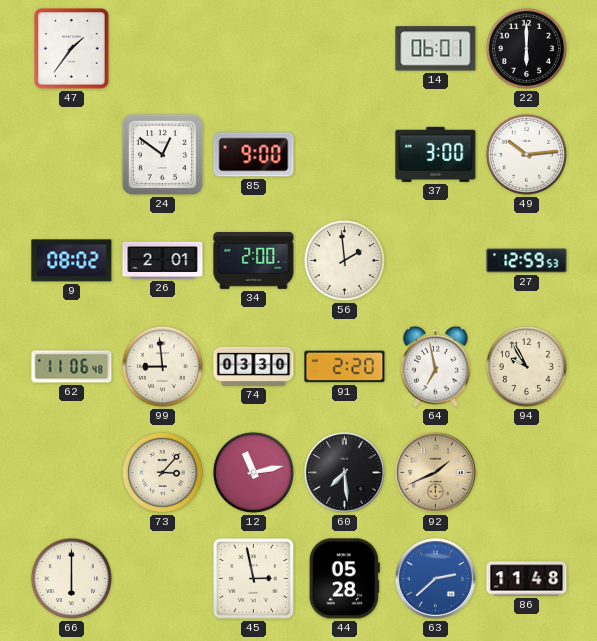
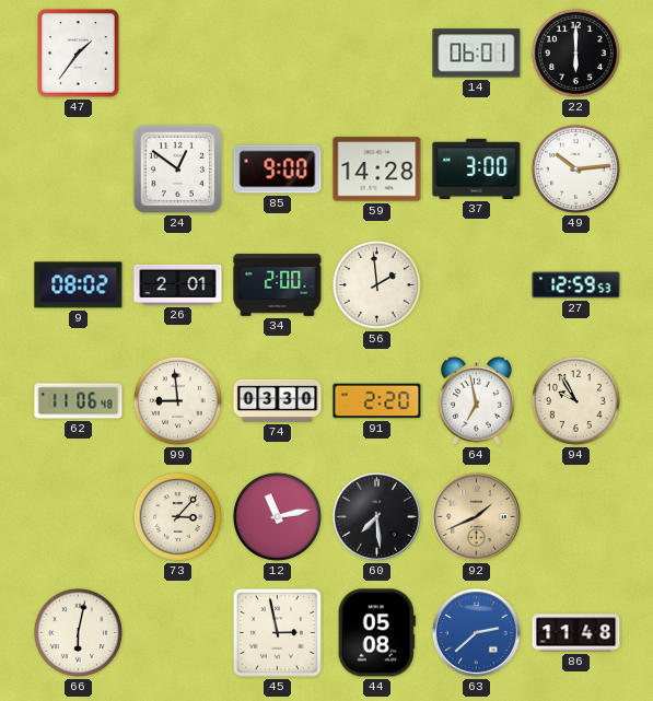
59: none -> 14:28
66: 6:00 -> 6:02
44: 05:28 -> 05:08
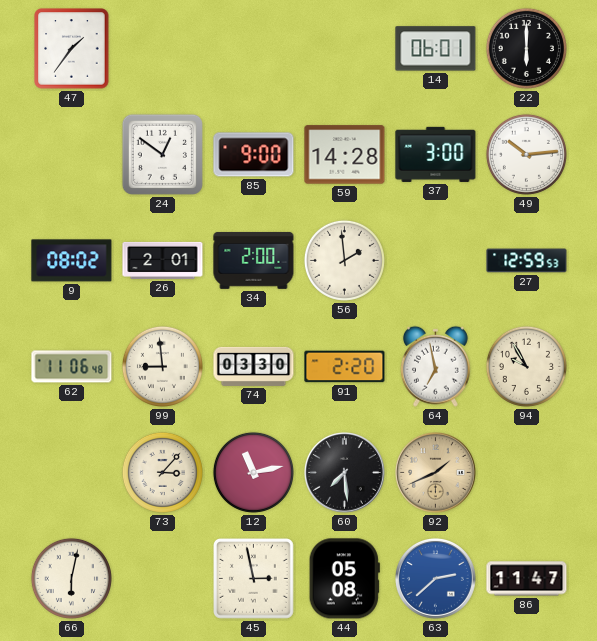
86: 11:48 -> 11:47
